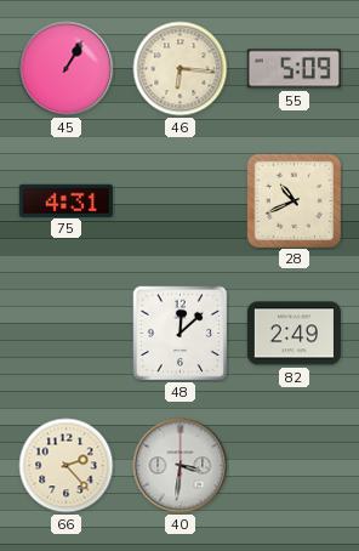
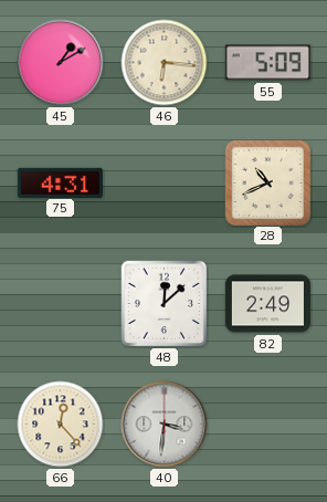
45: 1:05 -> 1:10
66: 2:23 -> 12:23
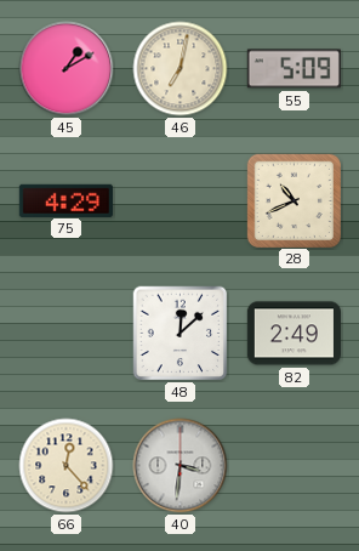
46: 6:16 -> 7:02
75: 4:31 -> 4:29
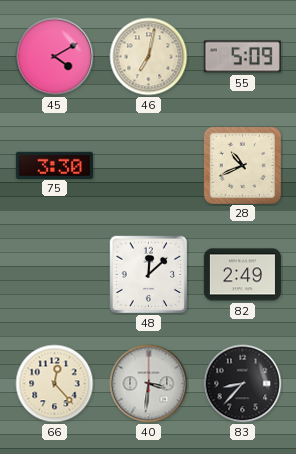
45: 1:10 -> 4:10
75: 4:29 -> 3:30
83: none -> 8:37
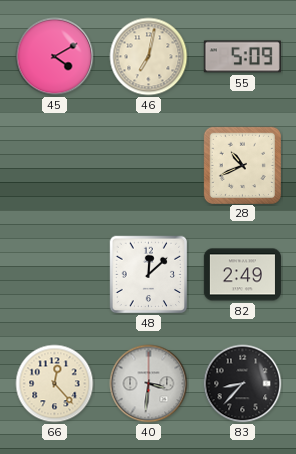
75: 3:30 -> none
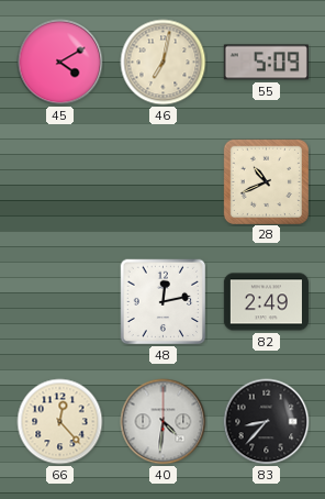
48: 12:08 -> 12:13
40: 3:31 -> 4:31
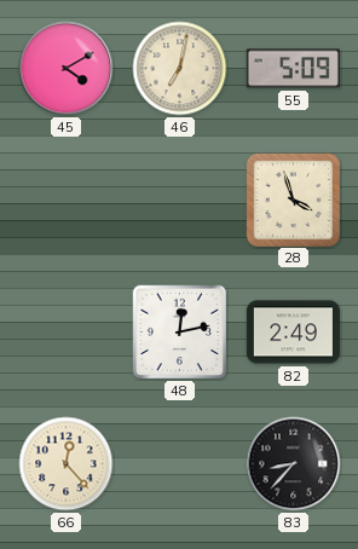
28: 10:41 -> 3:57
40: 4:31 -> none
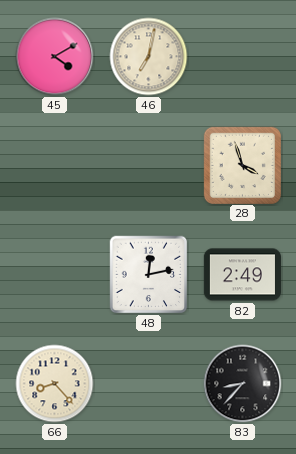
55: 5:09 -> none
66: 12:23 -> 8:23
